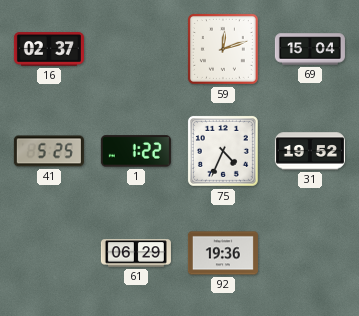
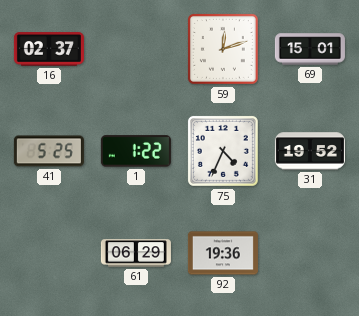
69: 15:04 -> 15:01
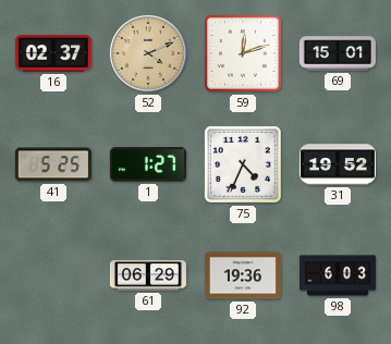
52: none -> 4:11
1: 1:22 -> 1:27
98: none -> 6:03
